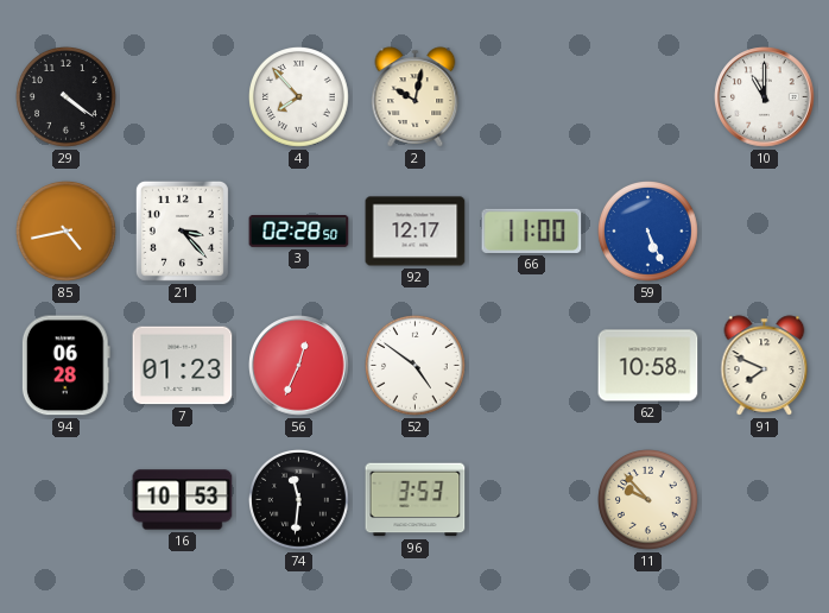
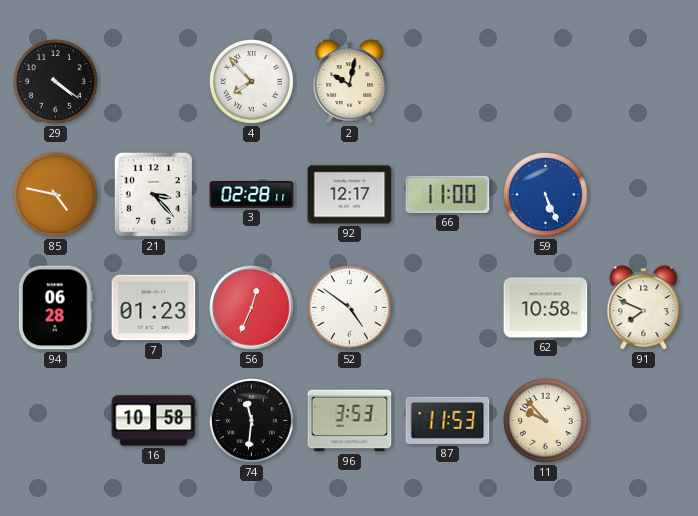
10: 11:00 -> none
85: 4:43 -> 4:47
3: 02:28:50 -> 02:28:11
16: 10:53 -> 10:58
87: none -> 11:53
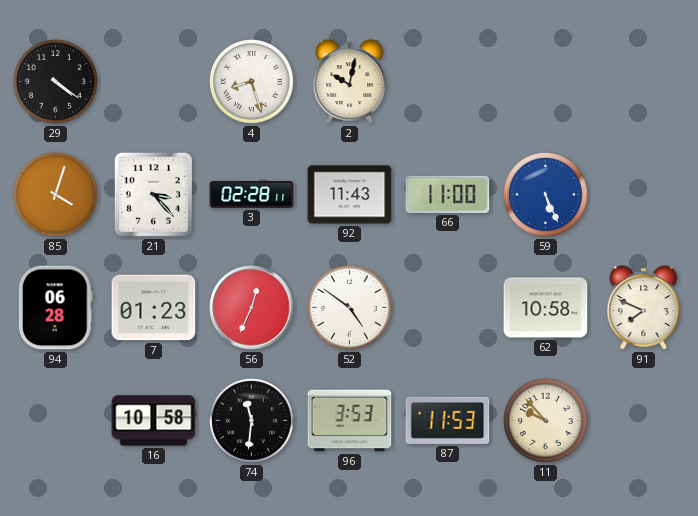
4: 7:53 -> 8:27
85: 4:47 -> 4:03
92: 12:17 -> 11:43
